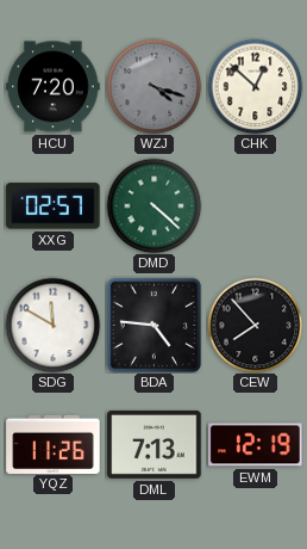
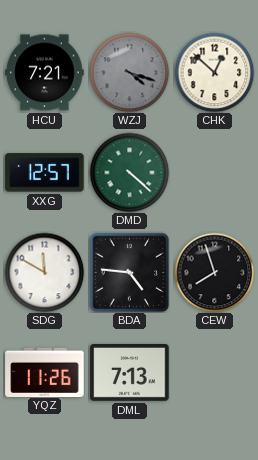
HCU: 7:20 -> 7:21
XXG: 02:57 -> 12:57
CEW: 7:53 -> 7:57
EWM: 12:19 -> none
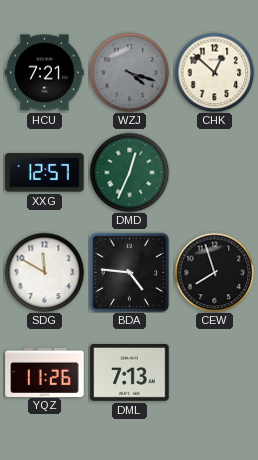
DMD: 4:22 -> 12:34
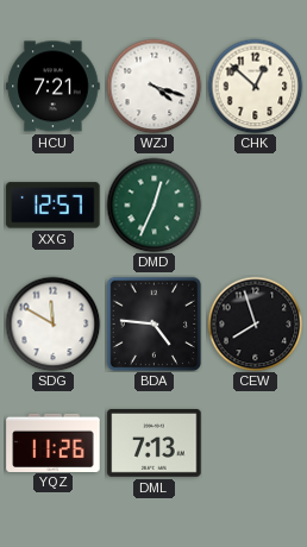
WZJ dial: grey -> white
